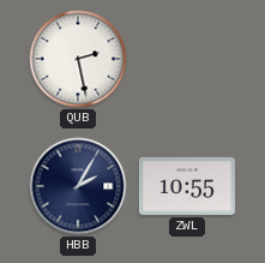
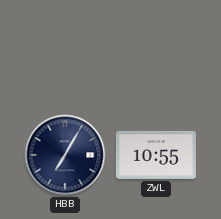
QUB: 2:28 -> none
HBB: 2:05 -> 7:05
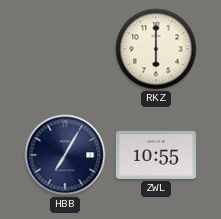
RKZ: none -> 6:00
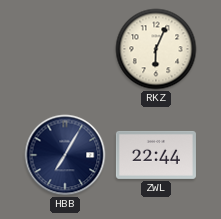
RKZ: 6:00 -> 6:04
ZWL: 10:55 -> 22:44
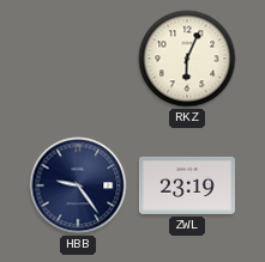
HBB: 7:05 -> 9:24
ZWL: 22:44 -> 23:19
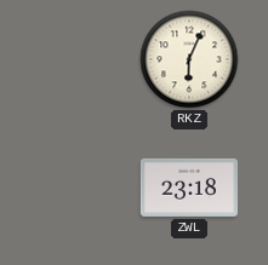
HBB: 9:24 -> none
ZWL: 23:19 -> 23:18
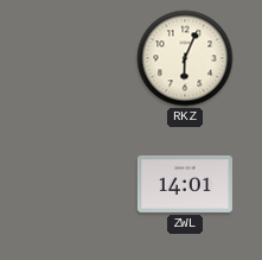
ZWL: 23:18 -> 14:01
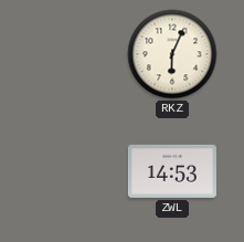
ZWL: 14:01 -> 14:53
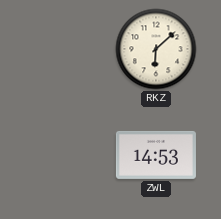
RKZ: 6:04 -> 6:08
